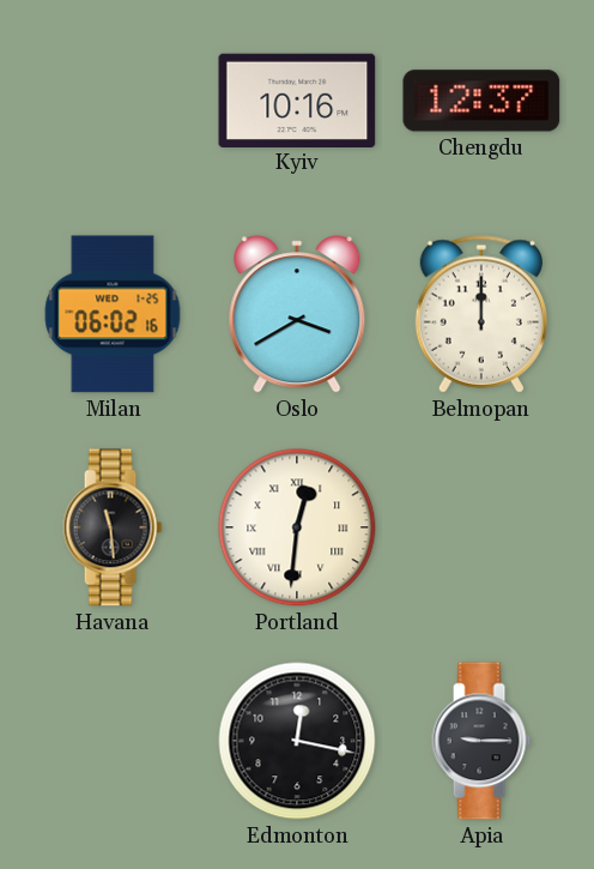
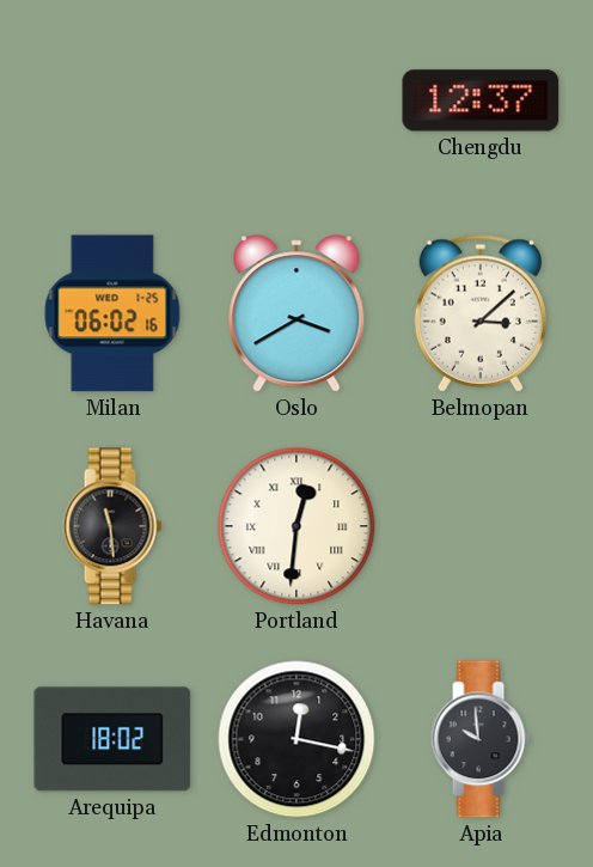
Kyiv: 10:16 -> none
Belmopan: 12:00 -> 3:08
Arequipa: none -> 18:02
Apia: 9:15 -> 9:59
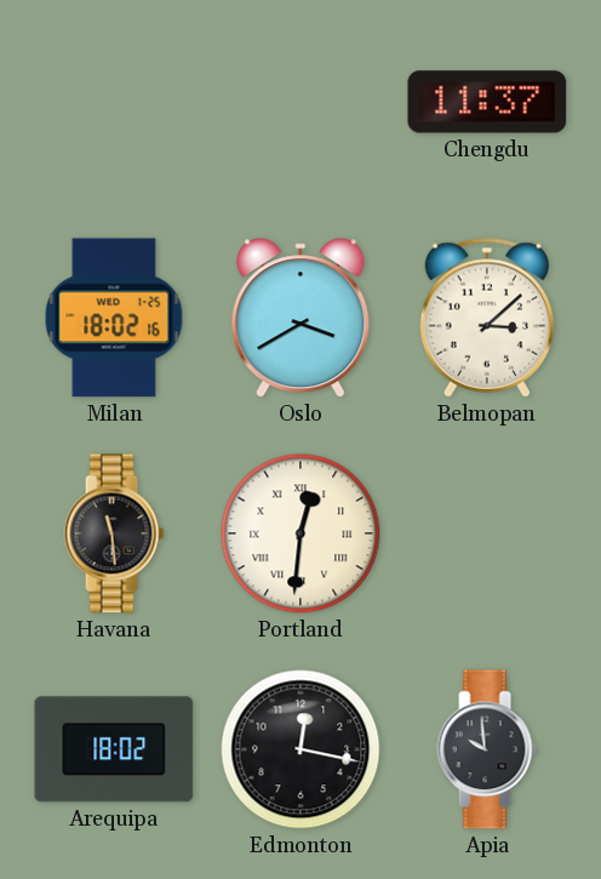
Chengdu: 12:37 -> 11:37
Milan: 06:02 -> 18:02
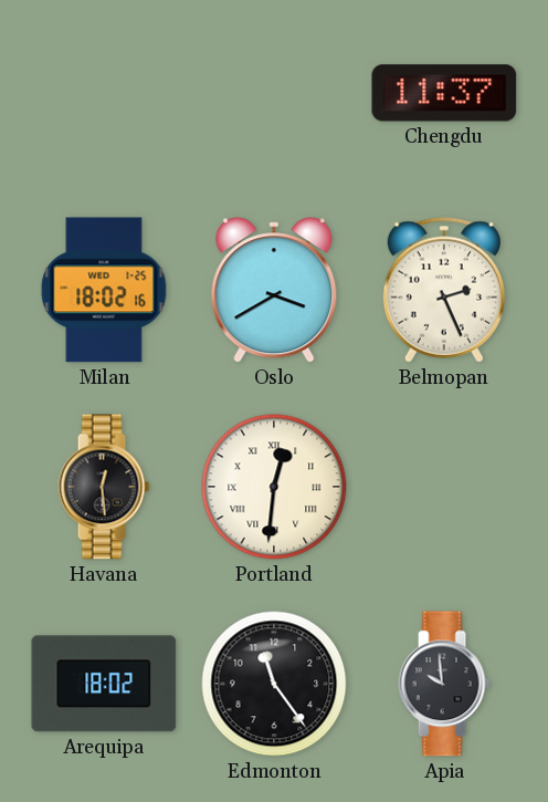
Belmopan: 3:08 -> 2:26
Havana: 11:29 -> 12:29
Edmonton: 12:17 -> 11:24
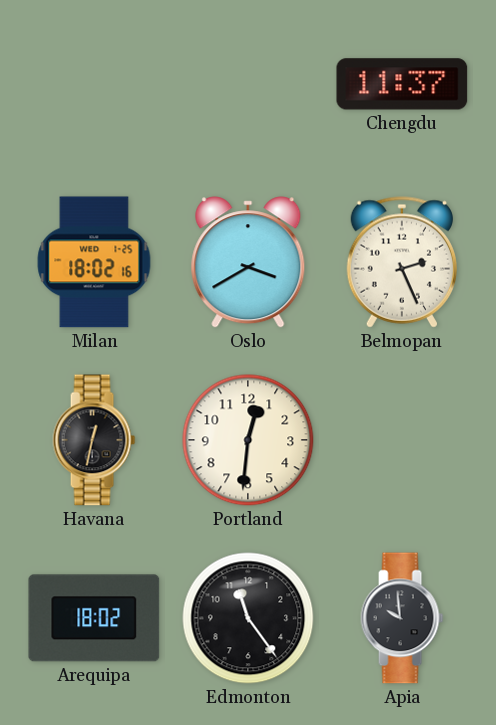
Havana: 12:29 -> 12:32
Portland numerals: Roman -> Arabic
